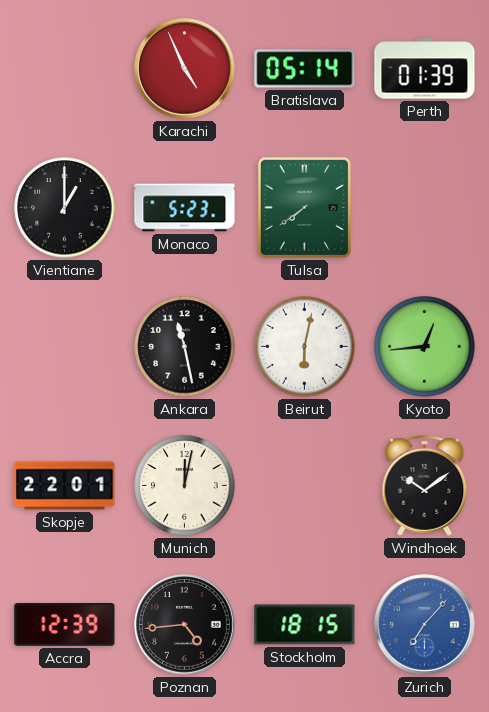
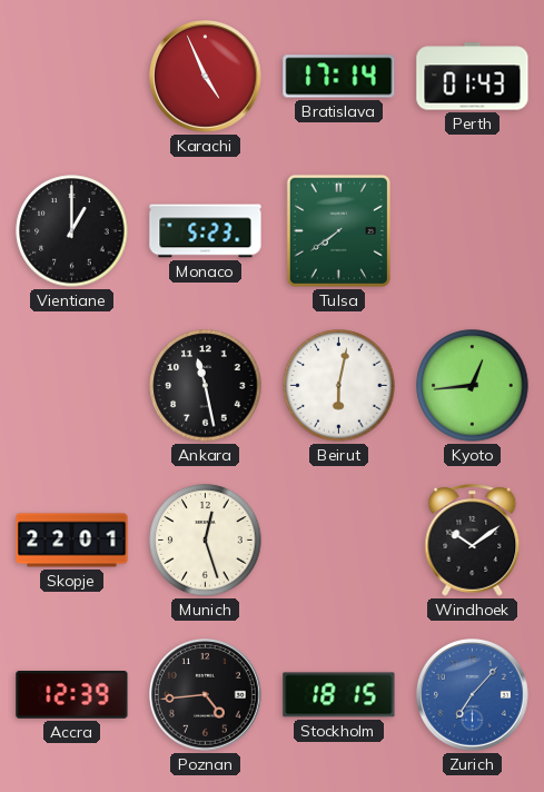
Bratislava: 05:14 -> 17:14
Perth: 01:39 -> 01:43
Munich: 12:02 -> 12:27
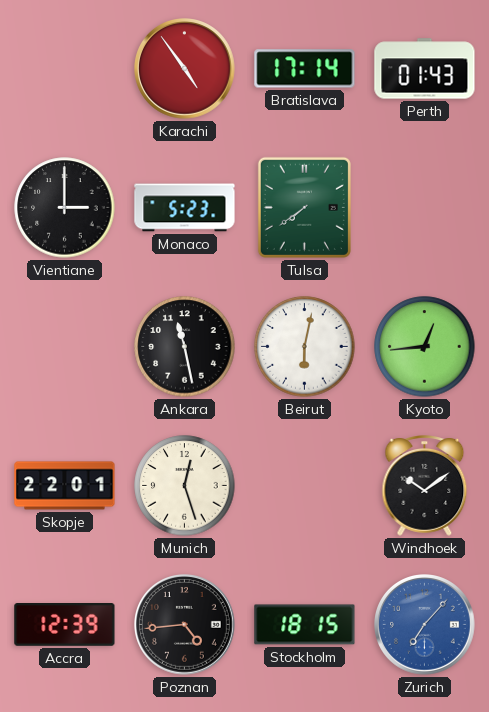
Karachi: 4:56 -> 4:54
Vientiane: 1:00 -> 3:00
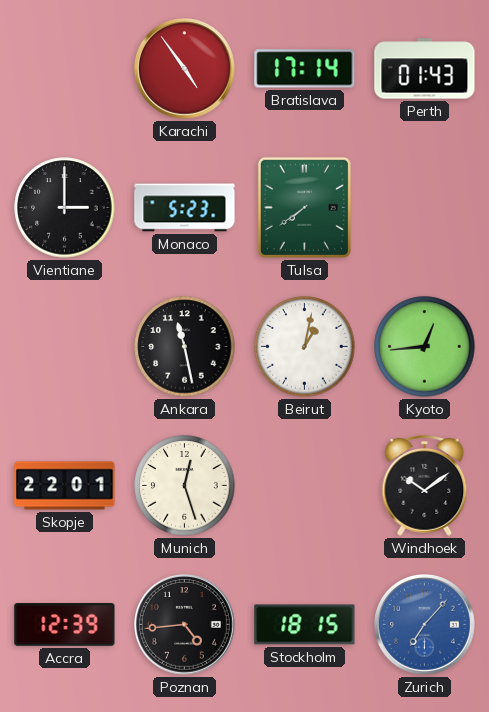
Beirut: 6:02 -> 1:02
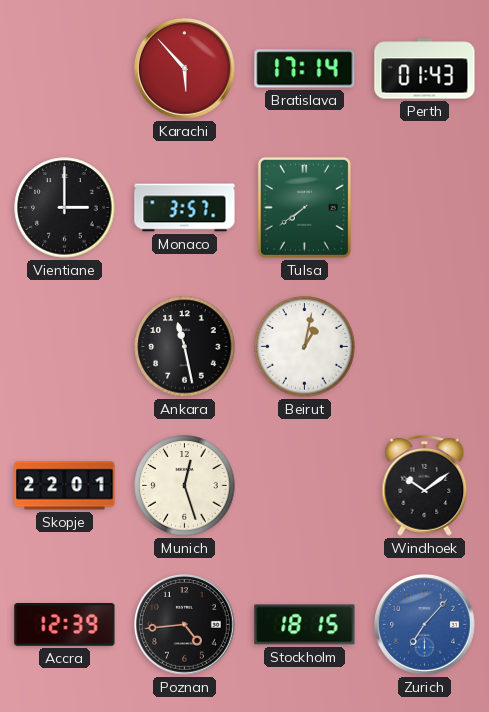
Karachi: 4:54 -> 5:53
Monaco: 5:23 -> 3:57
Kyoto: 12:44 -> none
